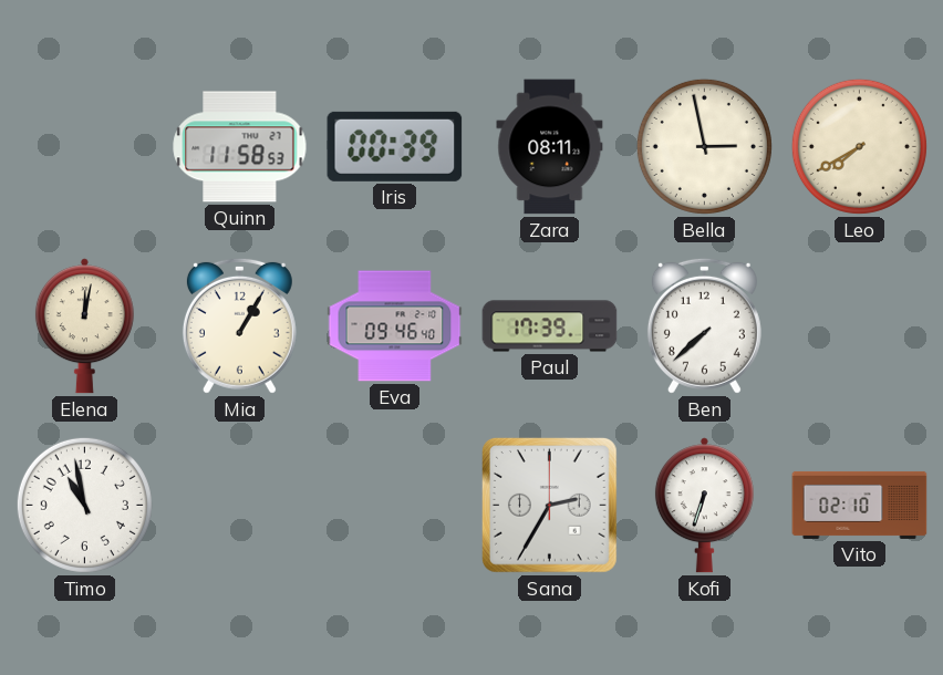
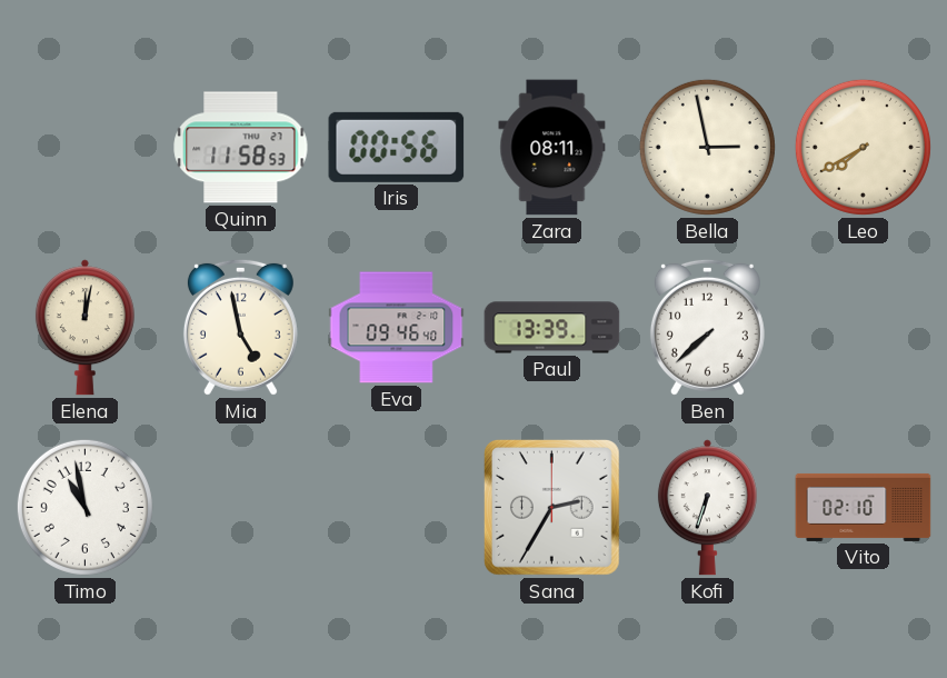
Iris: 00:39 -> 00:56
Mia: 1:05 -> 4:58
Paul: 17:39 -> 13:39
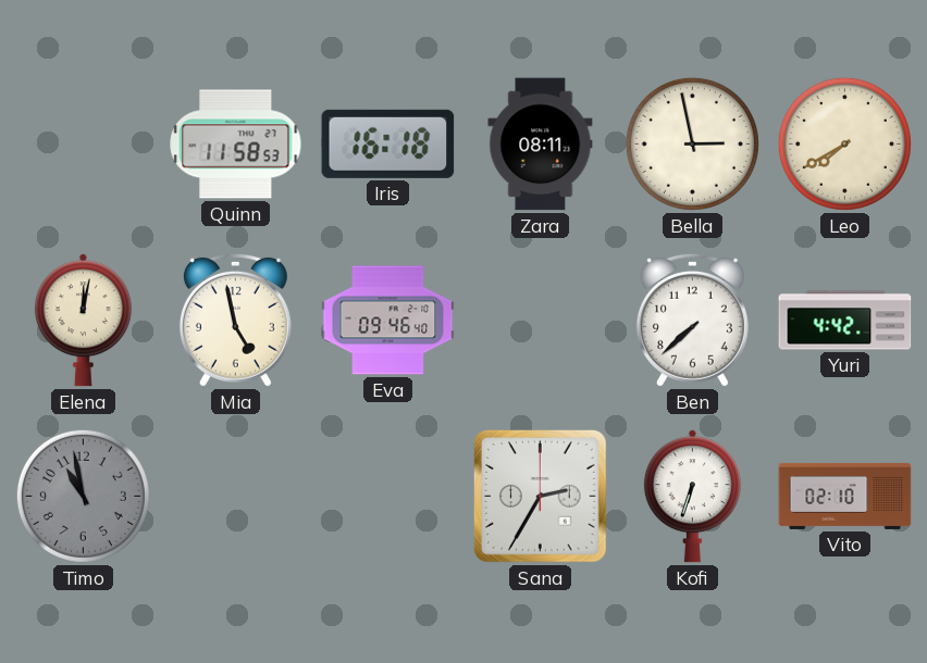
Iris: 00:56 -> 16:18
Paul: 13:39 -> none
Yuri: none -> 4:42
Timo dial: white -> grey
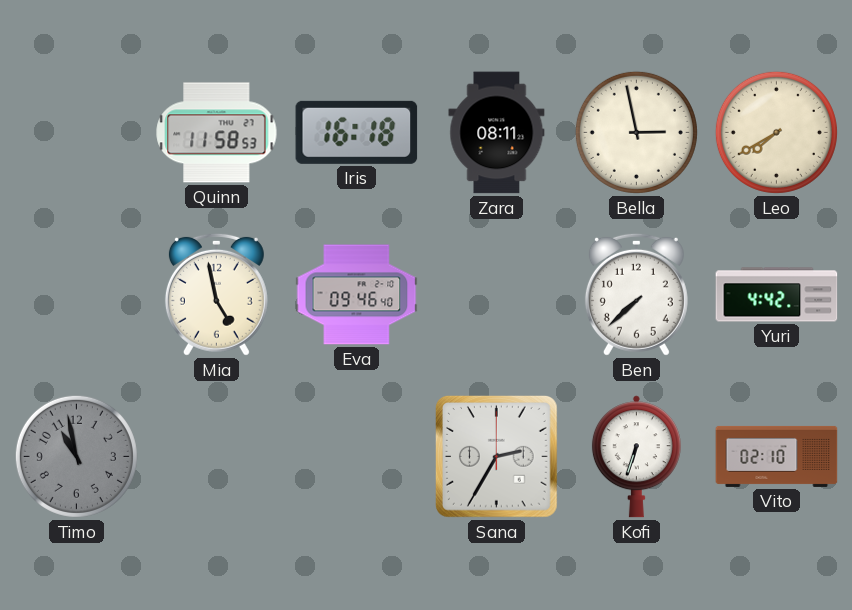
Elena: 12:02 -> none
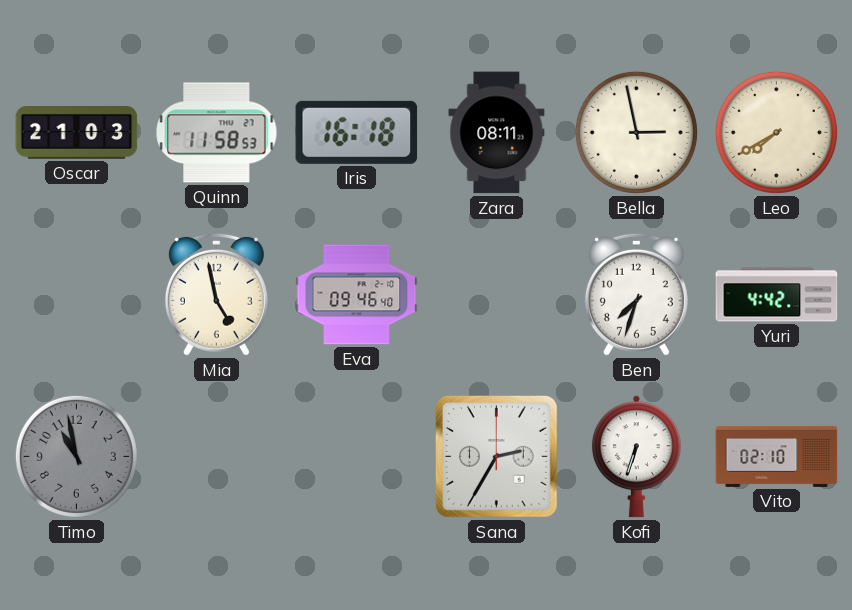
Oscar: none -> 21:03
Ben: 7:38 -> 7:33
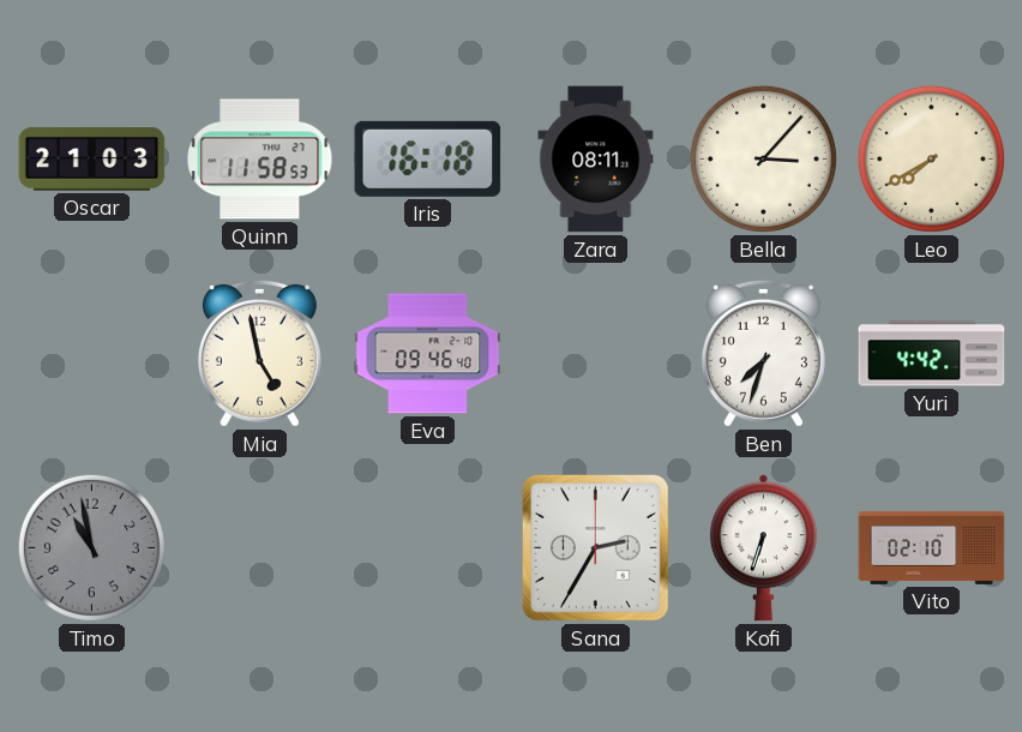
Bella: 2:58 -> 3:07
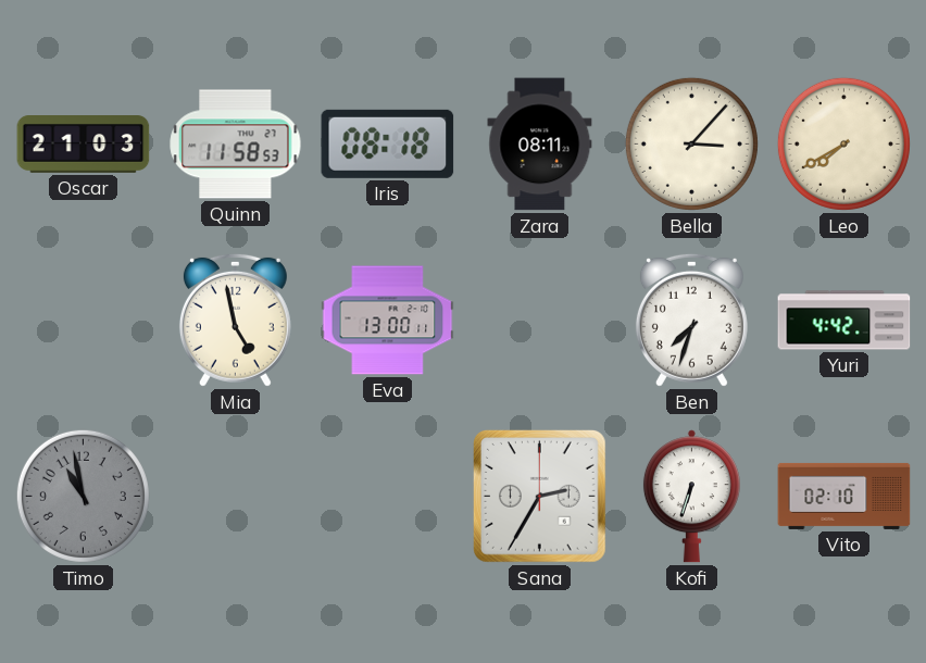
Iris: 16:18 -> 08:18
Eva: 09:46 -> 13:00
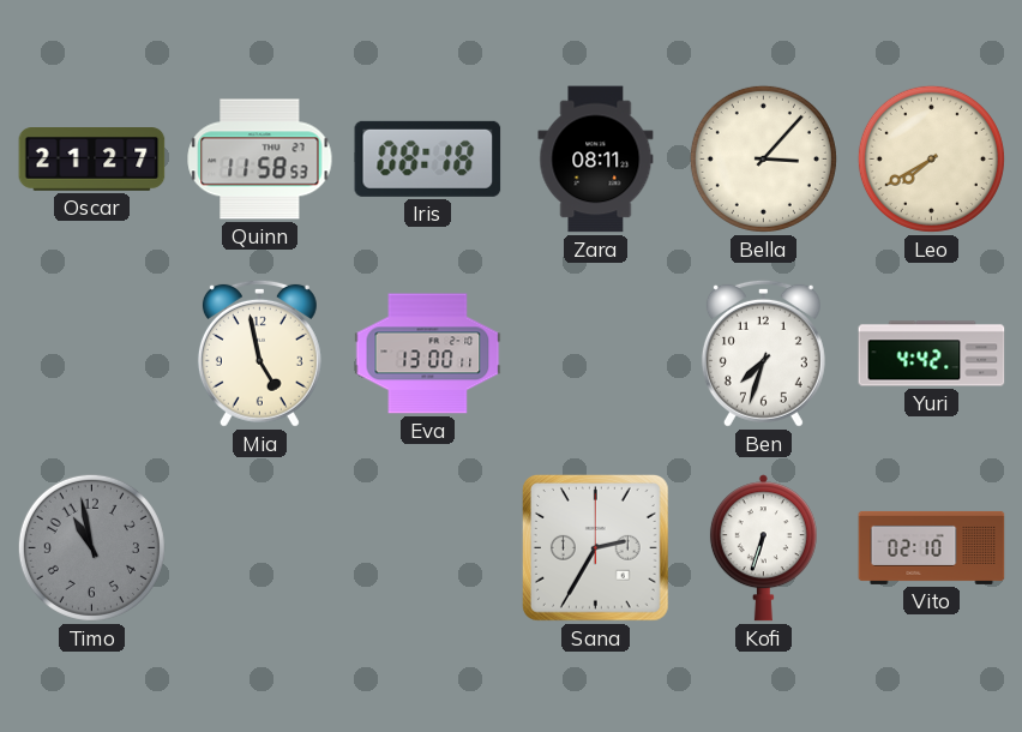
Oscar: 21:03 -> 21:27
